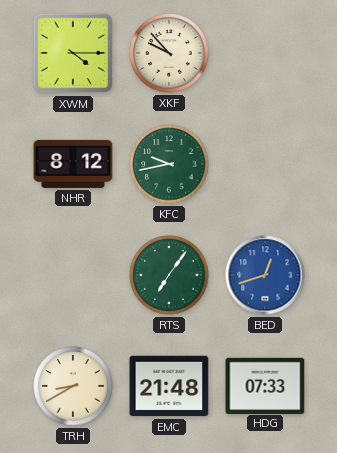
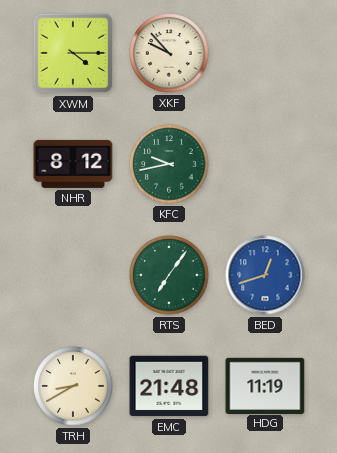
HDG: 07:33 -> 11:19
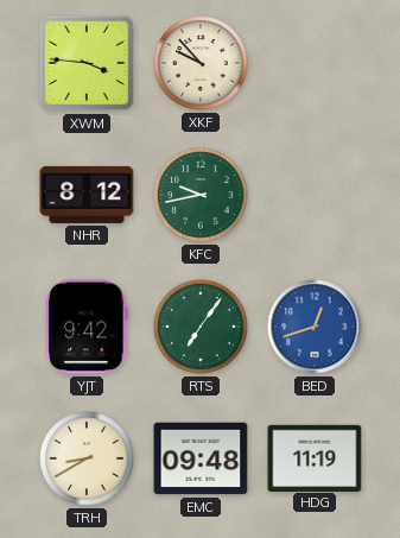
XWM: 4:15 -> 3:46
YJT: none -> 9:42
EMC: 21:48 -> 09:48
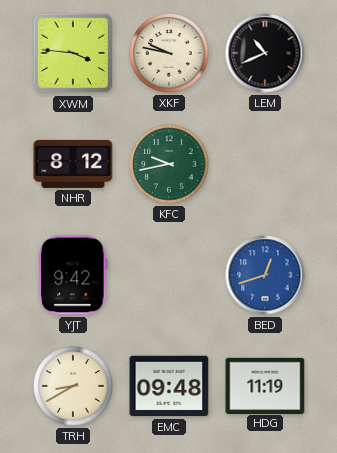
XKF: 9:53 -> 9:47
LEM: none -> 10:41
RTS: 7:06 -> none
